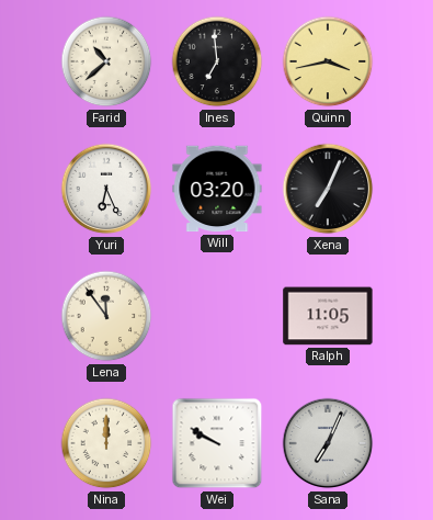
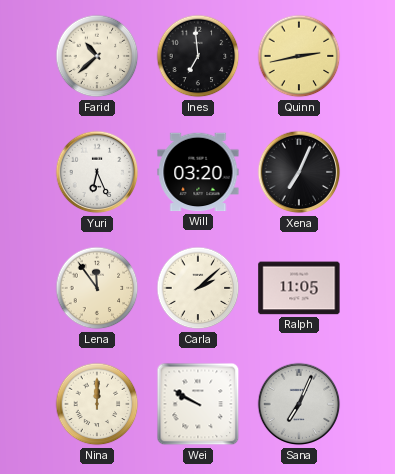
Quinn: 3:43 -> 2:43
Carla: none -> 2:08
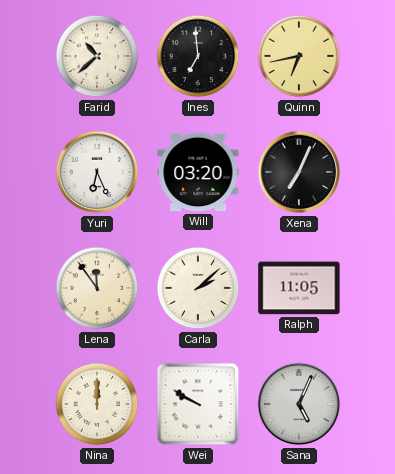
Quinn: 2:43 -> 6:43
Sana: 7:04 -> 5:04
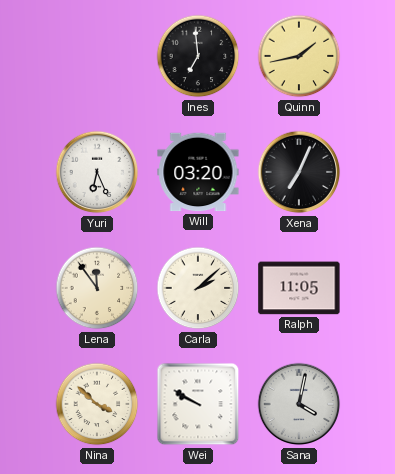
Farid: 10:38 -> none
Quinn: 6:43 -> 1:43
Nina: 12:00 -> 3:52
Sana: 5:04 -> 4:02
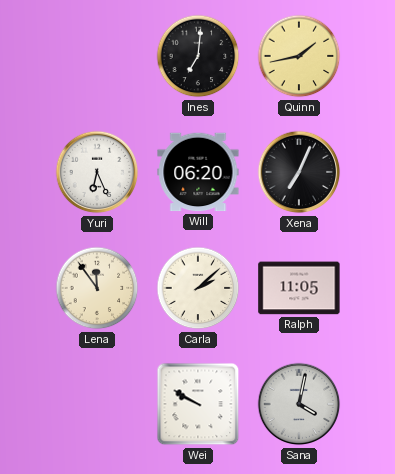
Ines: 6:59 -> 7:01
Will: 03:20 -> 06:20
Nina: 3:52 -> none
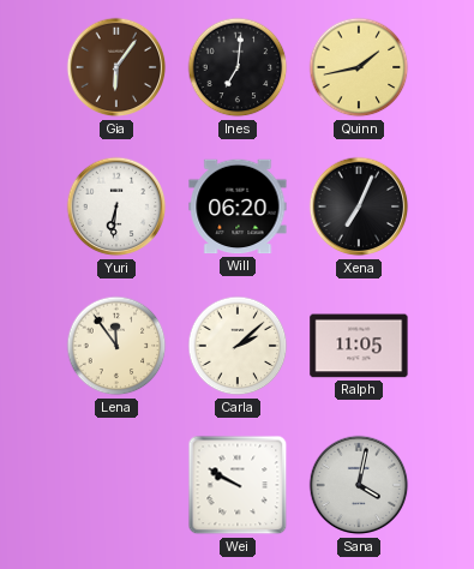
Gia: none -> 6:06
Yuri: 6:26 -> 6:31
